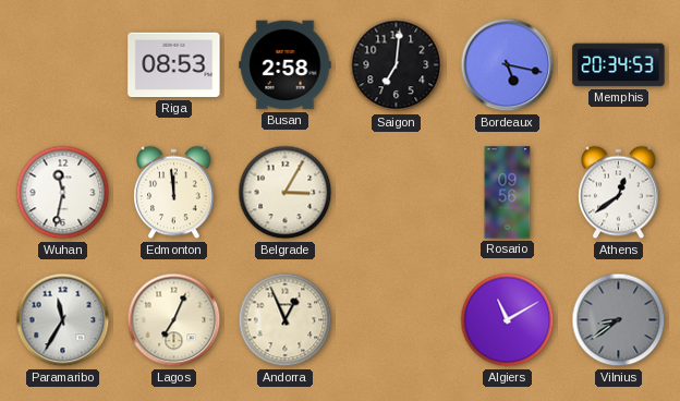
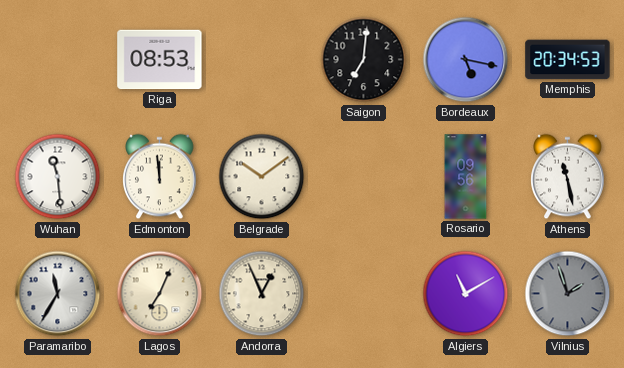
Busan: 2:58 -> none
Wuhan: 11:32 -> 11:29
Belgrade: 3:05 -> 10:09
Athens: 12:39 -> 11:28
Vilnius: 8:39 -> 1:57
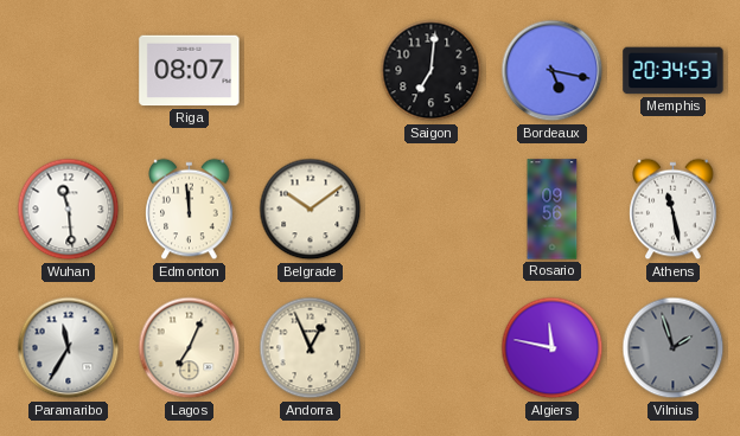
Riga: 08:53 -> 08:07
Algiers: 11:10 -> 11:47
